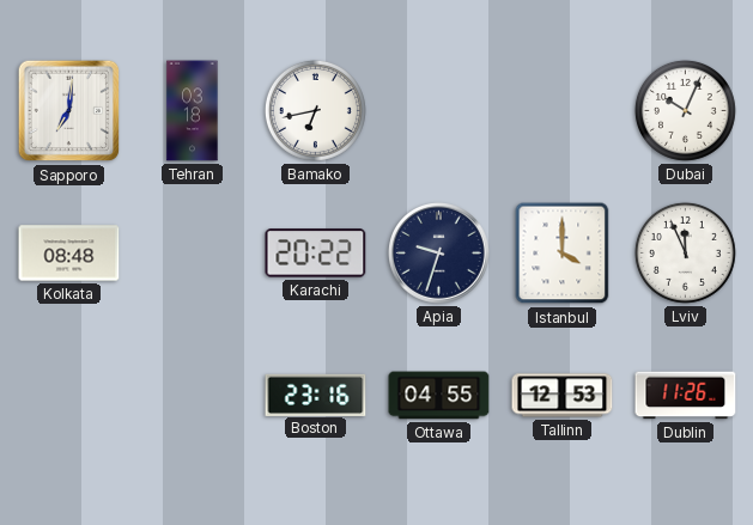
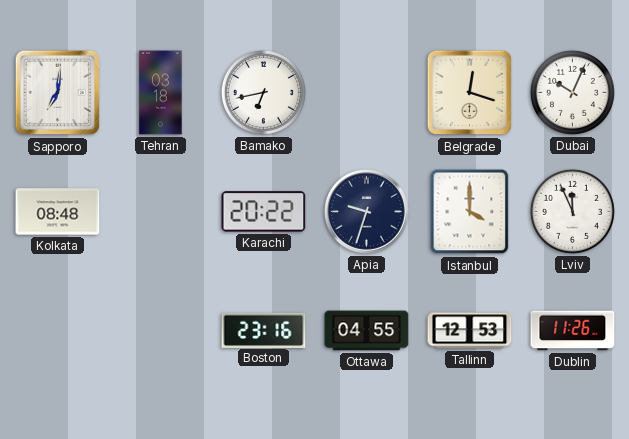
Belgrade: none -> 12:18
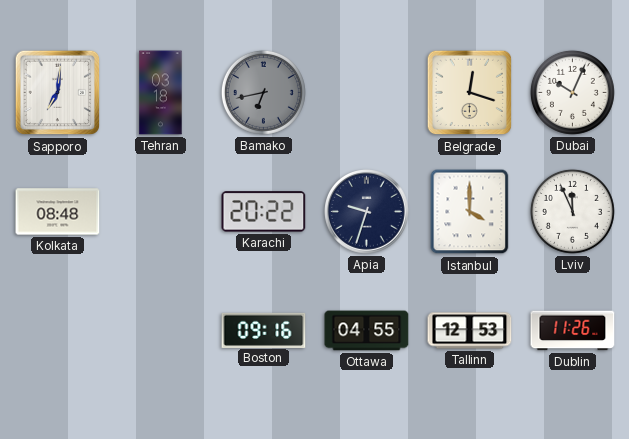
Bamako dial: white -> grey
Boston: 23:16 -> 09:16
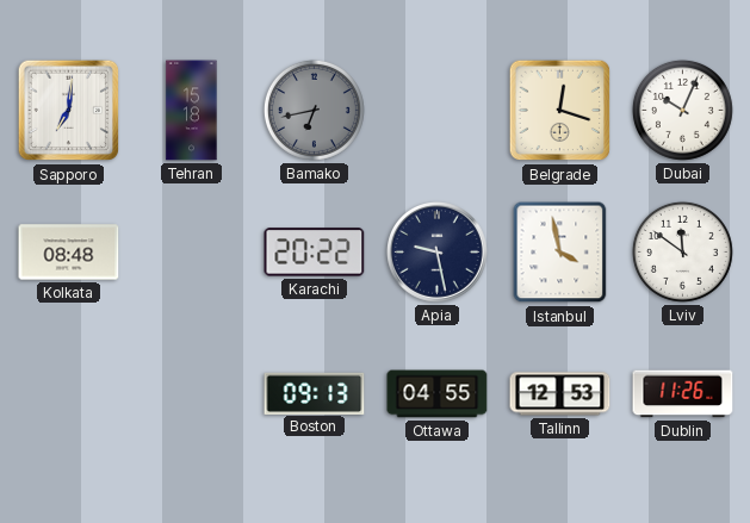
Tehran: 03:18 -> 15:18
Apia: 9:33 -> 9:28
Istanbul: 4:00 -> 3:58
Lviv: 11:56 -> 11:51
Boston: 09:16 -> 09:13
